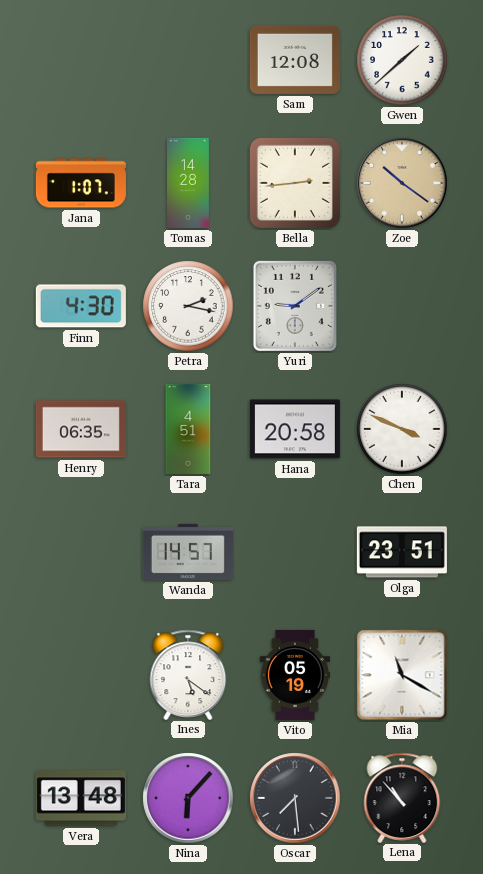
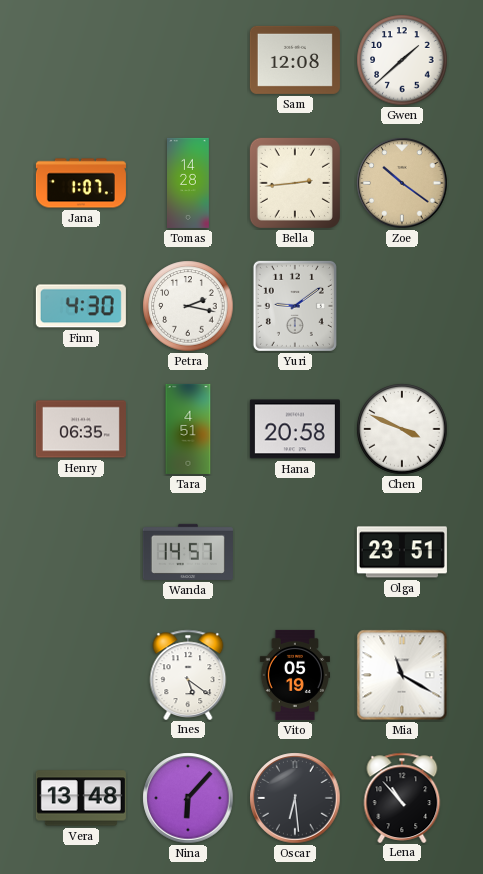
Oscar: 7:29 -> 6:29
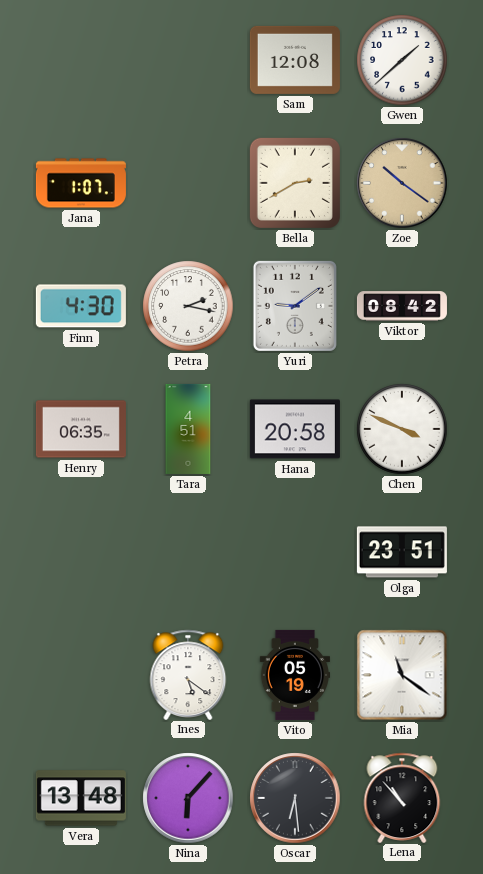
Tomas: 14:28 -> none
Bella: 2:44 -> 2:40
Viktor: none -> 08:42
Wanda: 14:57 -> none
Mia: 11:20 -> 11:21
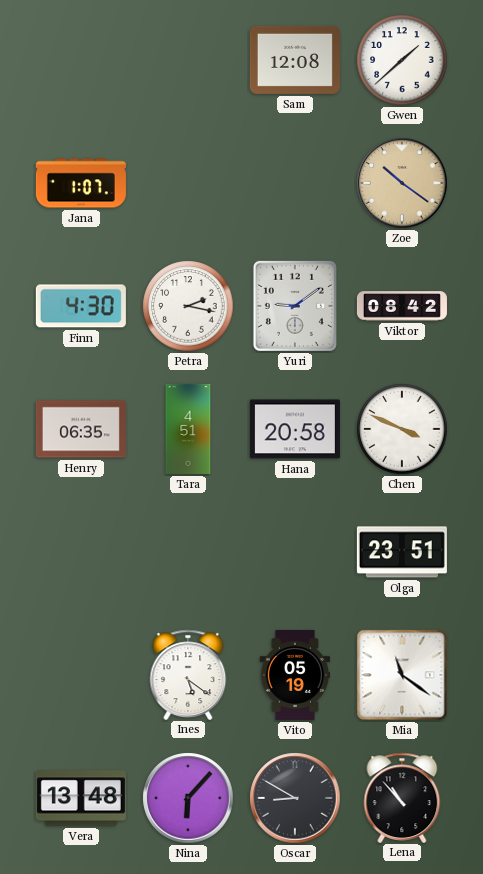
Bella: 2:40 -> none
Oscar: 6:29 -> 8:50
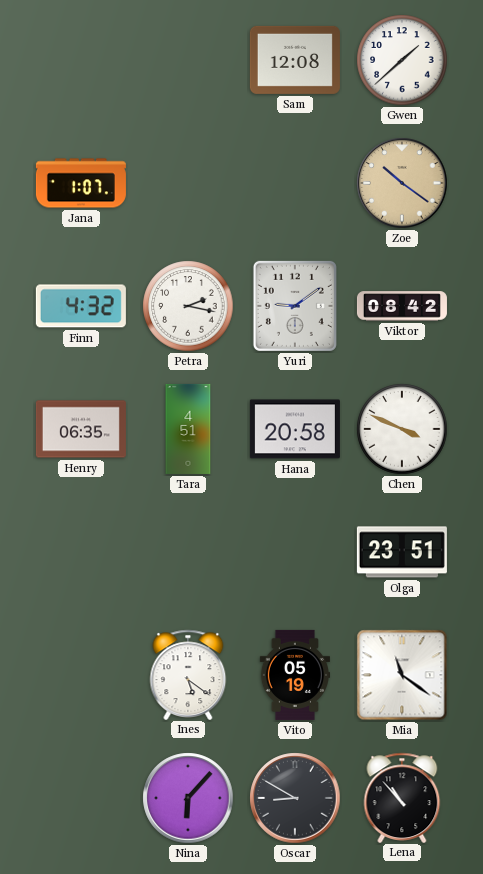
Finn: 4:30 -> 4:32
Vera: 13:48 -> none
